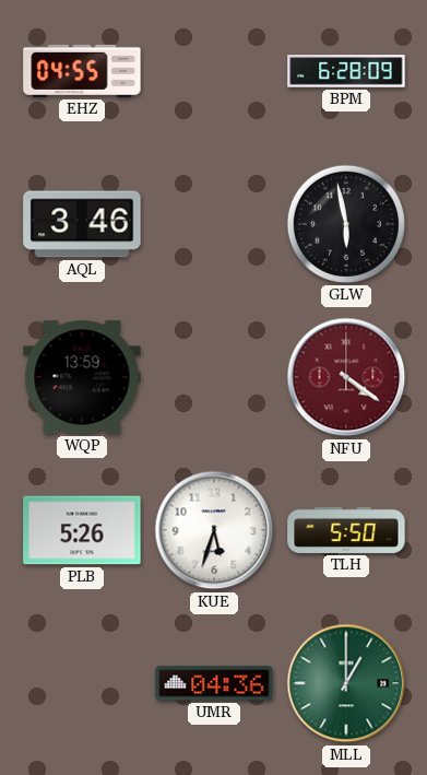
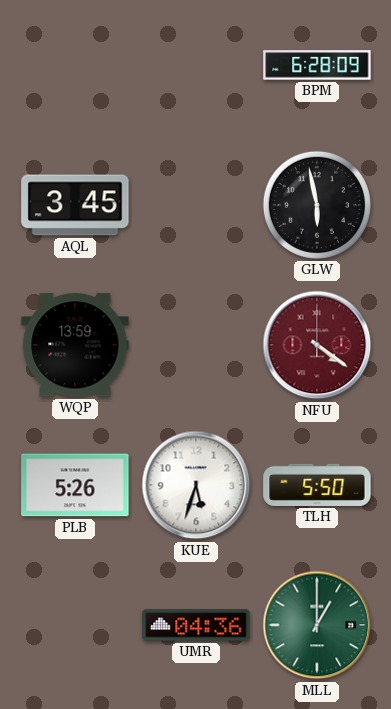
EHZ: 04:55 -> none
AQL: 3:46 -> 3:45
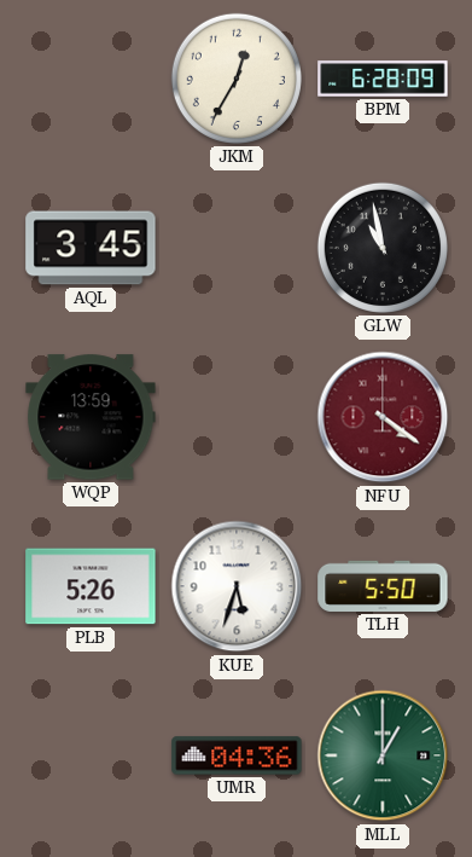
JKM: none -> 12:35
GLW: 5:58 -> 10:58
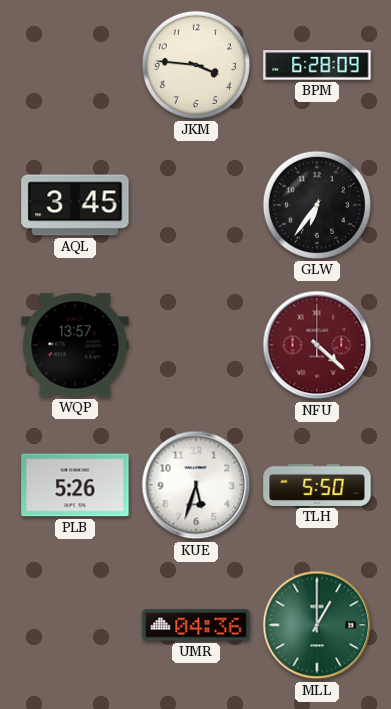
JKM: 12:35 -> 3:46
GLW: 10:58 -> 6:36
WQP: 13:59 -> 13:57
NFU: 4:21 -> 4:22
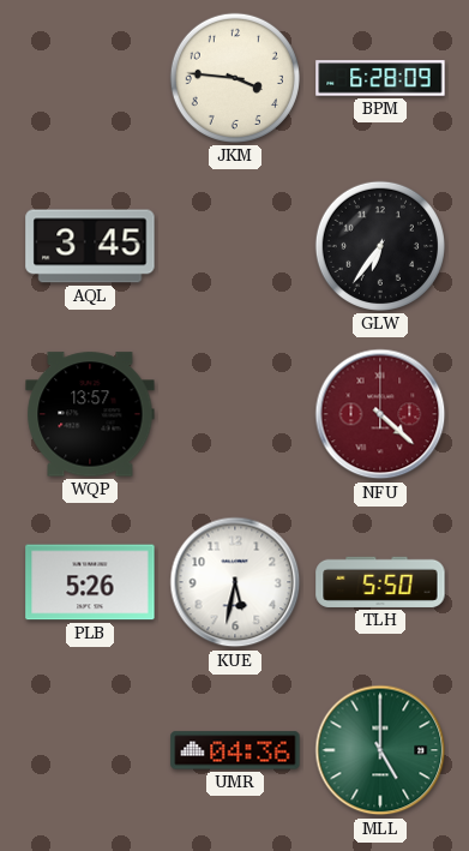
KUE: 5:33 -> 5:32
MLL: 1:00 -> 5:00
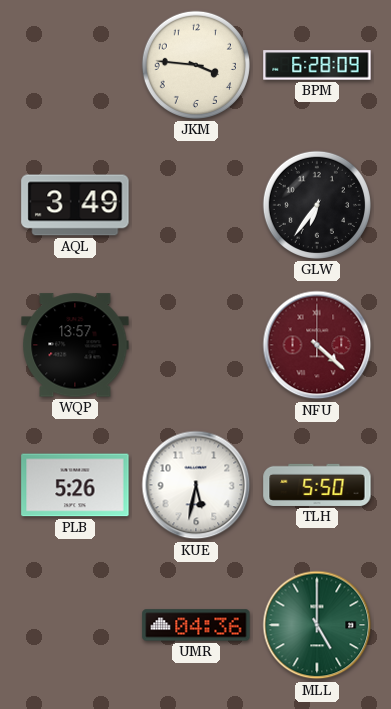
AQL: 3:45 -> 3:49
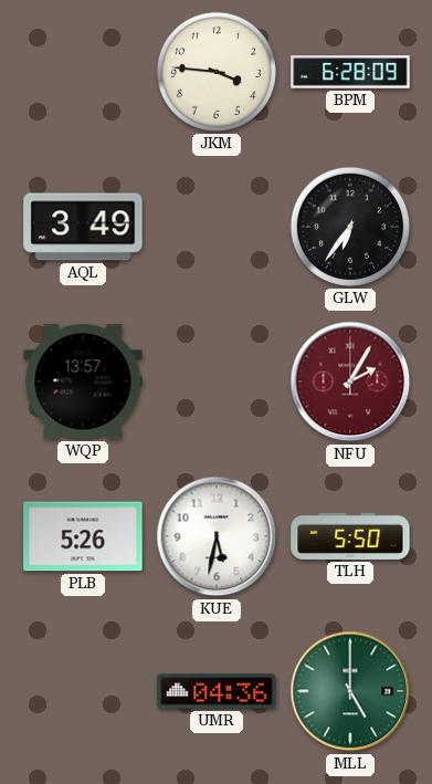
NFU: 4:22 -> 2:05
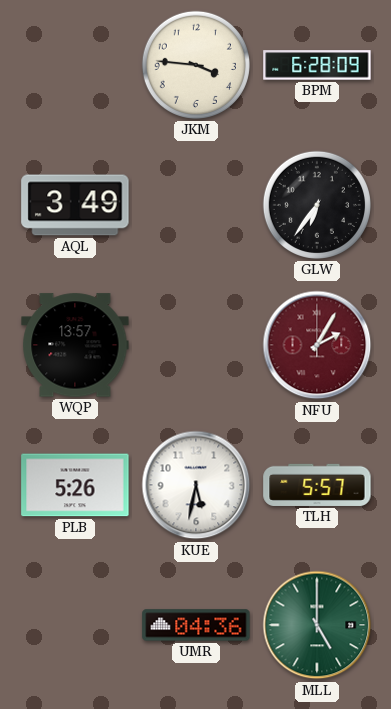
TLH: 5:50 -> 5:57
